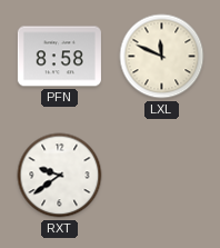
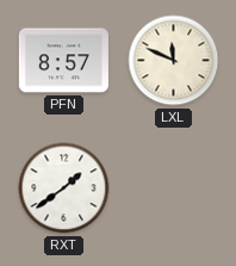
PFN: 8:58 -> 8:57
RXT: 9:39 -> 1:39
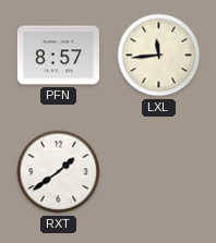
LXL: 11:49 -> 11:44
